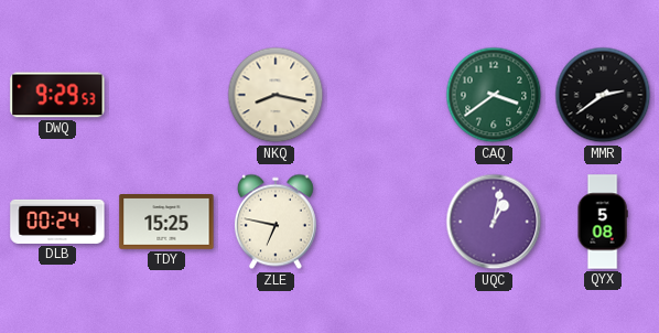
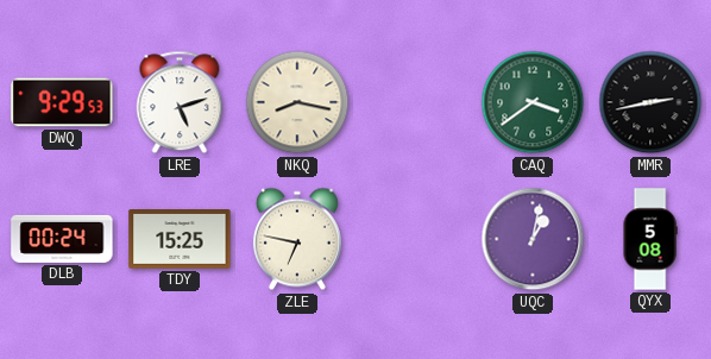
LRE: none -> 5:12
MMR: 2:39 -> 2:43
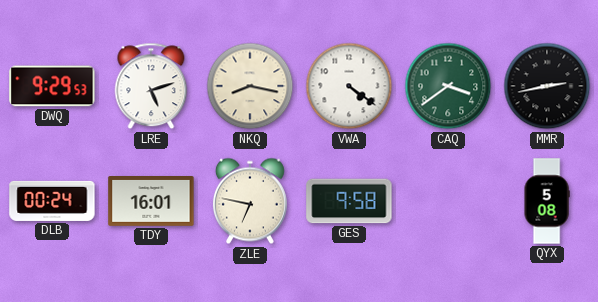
VWA: none -> 4:21
TDY: 15:25 -> 16:01
GES: none -> 9:58
UQC: 1:02 -> none
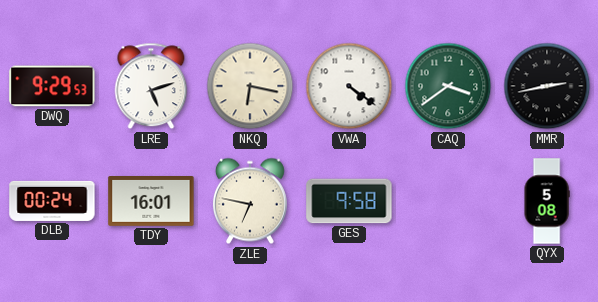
NKQ: 8:17 -> 6:17
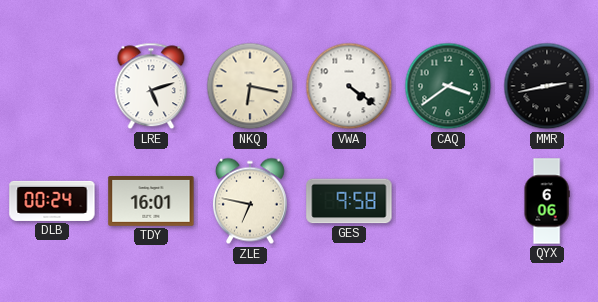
DWQ: 9:29 -> none
QYX: 5:08 -> 6:06
